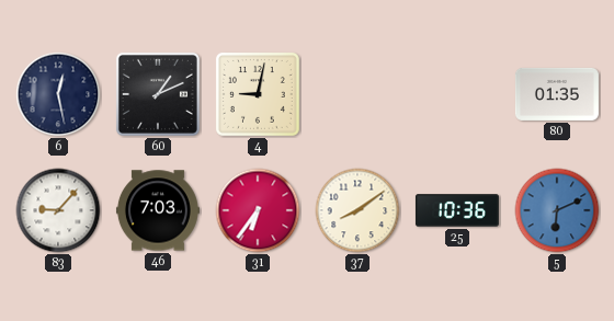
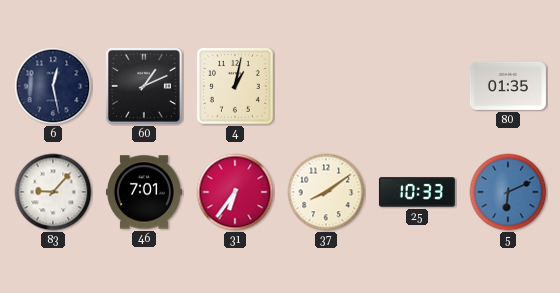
4: 9:02 -> 1:02
46: 7:03 -> 7:01
25: 10:36 -> 10:33
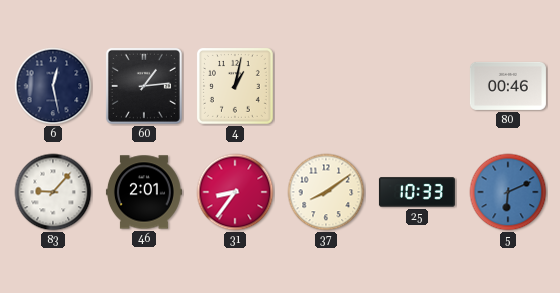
60: 1:11 -> 1:14
80: 01:35 -> 00:46
46: 7:01 -> 2:01
31: 6:36 -> 8:36
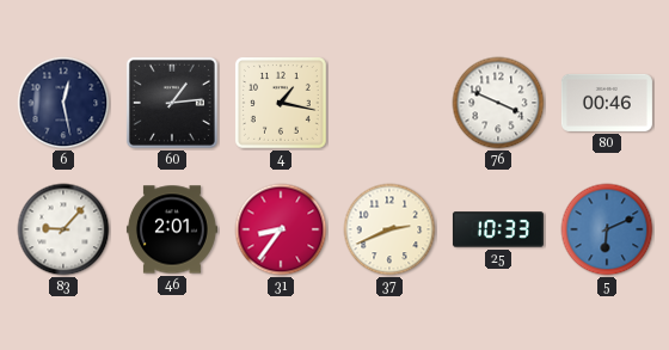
4: 1:02 -> 1:17
76: none -> 3:49
37: 8:09 -> 2:41
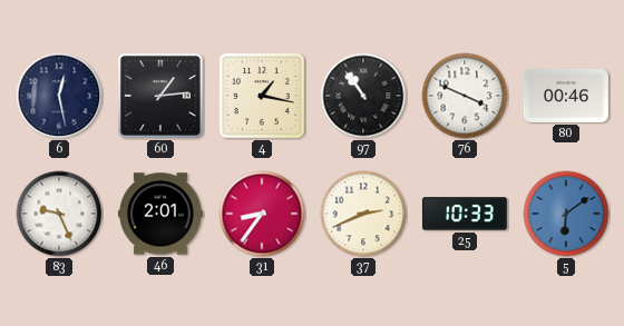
97: none -> 10:54
83: 9:07 -> 9:26
5: 6:11 -> 6:09
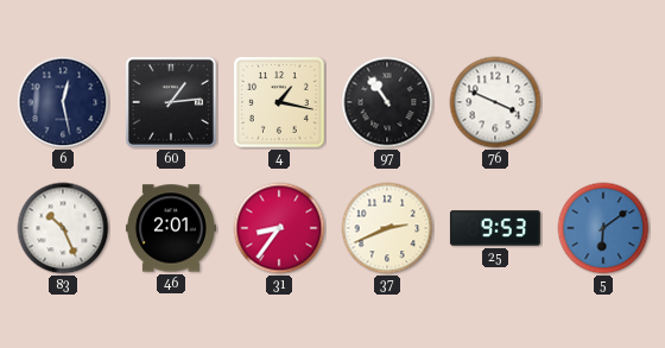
80: 00:46 -> none
83: 9:26 -> 10:26
25: 10:33 -> 9:53
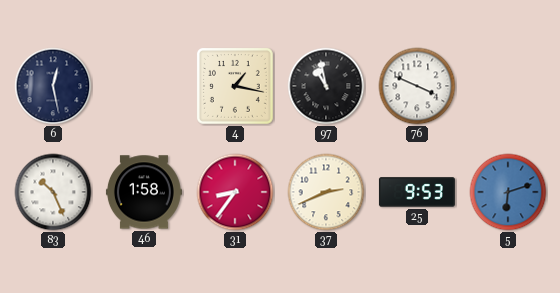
60: 1:14 -> none
97: 10:54 -> 10:58
46: 2:01 -> 1:58
5: 6:09 -> 6:12
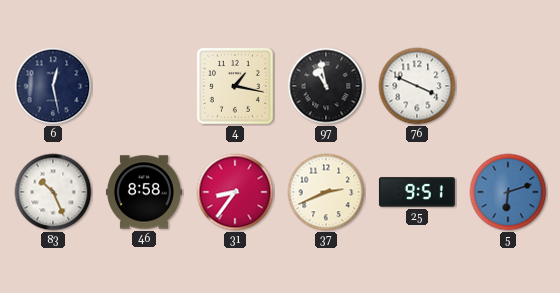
46: 1:58 -> 8:58
25: 9:53 -> 9:51
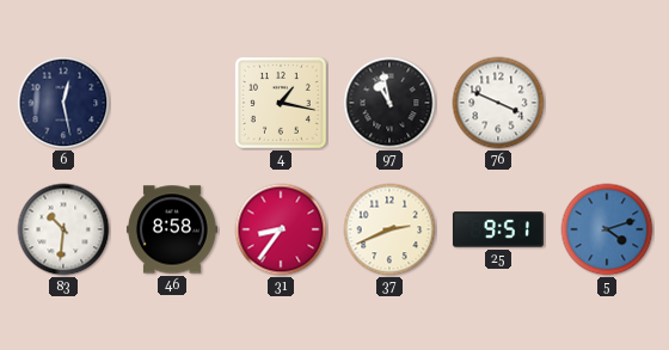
83: 10:26 -> 10:31
5: 6:12 -> 4:12
